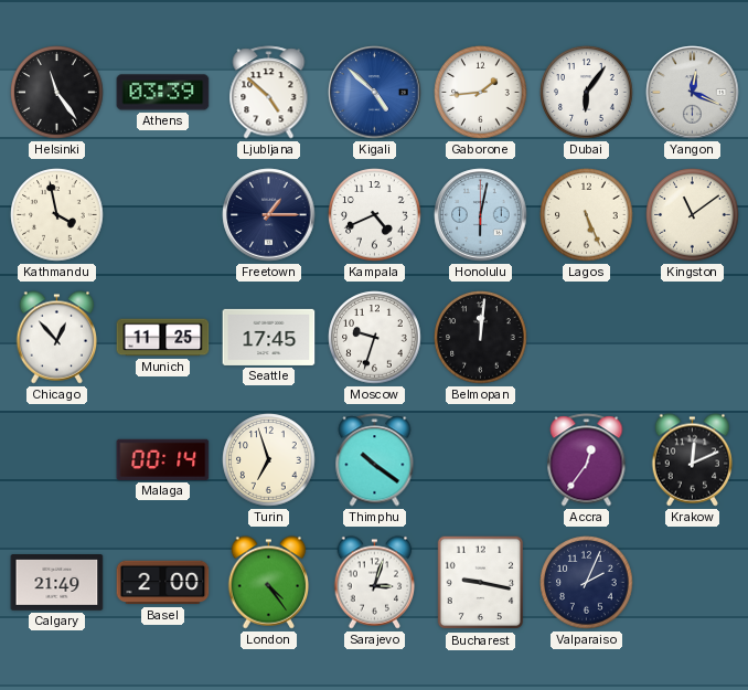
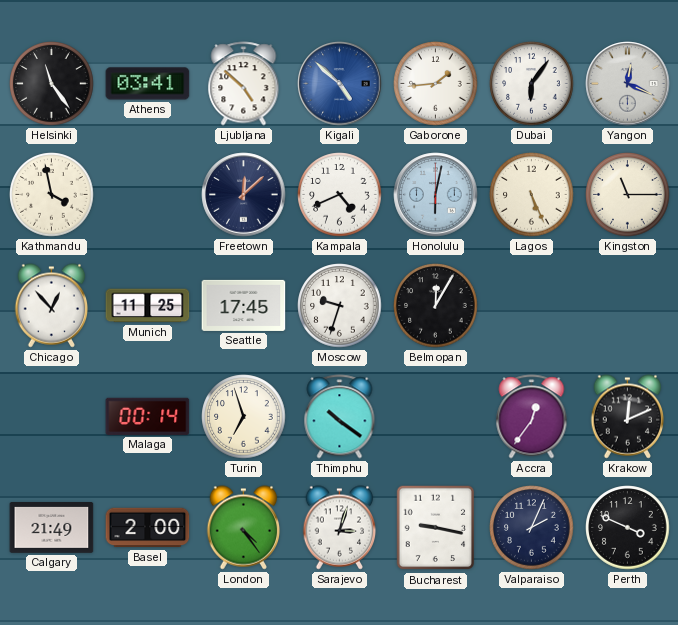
Athens: 03:39 -> 03:41
Freetown: 1:15 -> 12:08
Kingston: 11:09 -> 11:15
Belmopan: 12:01 -> 12:05
Perth: none -> 3:49
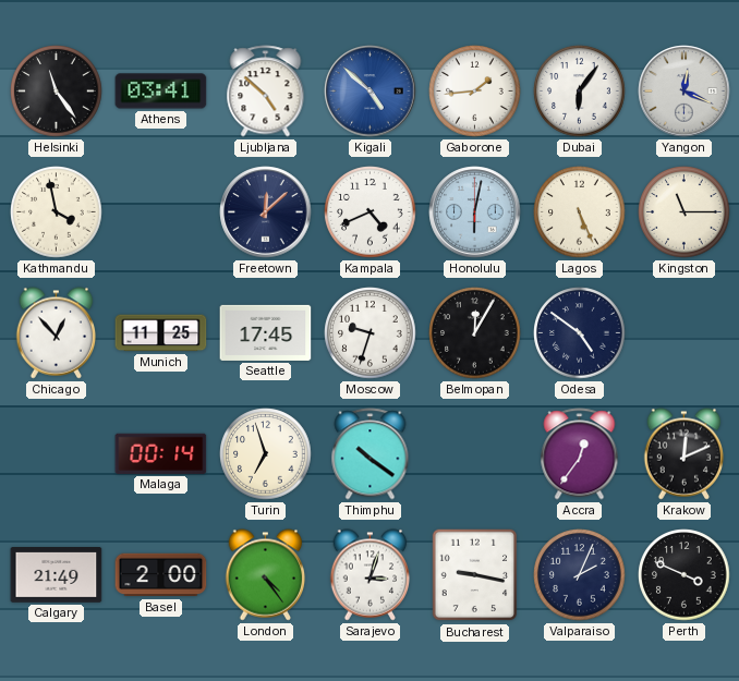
Odesa: none -> 4:51
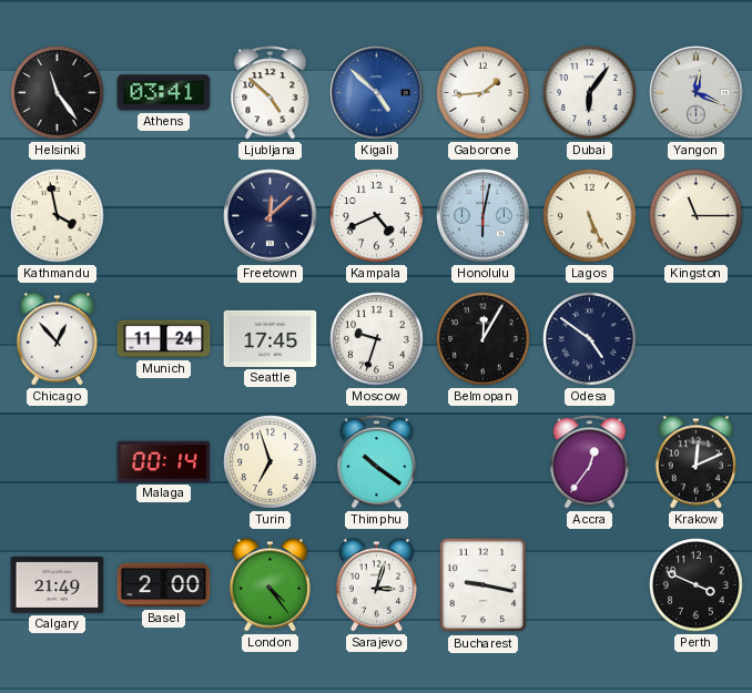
Munich: 11:25 -> 11:24
Valparaiso: 2:04 -> none
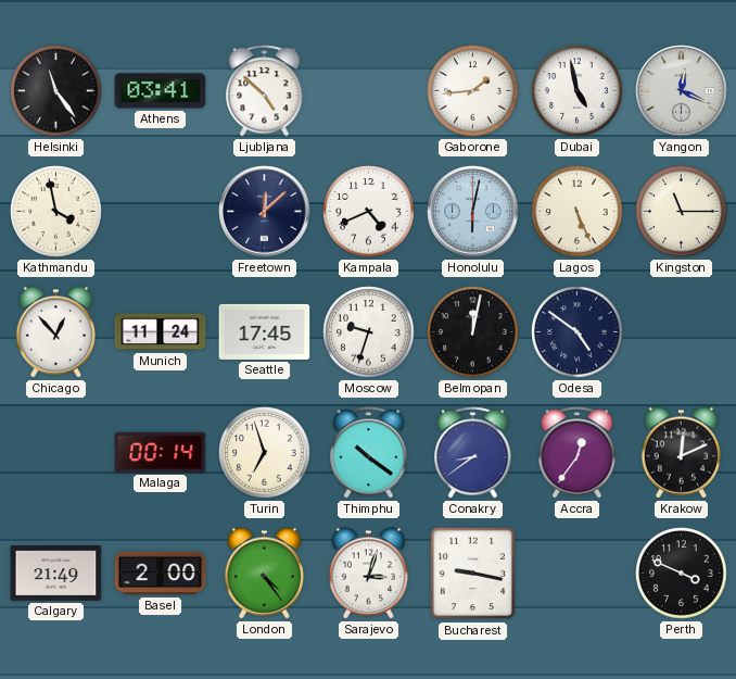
Kigali: 4:52 -> none
Dubai: 6:06 -> 4:58
Belmopan: 12:05 -> 12:02
Conakry: none -> 8:39
